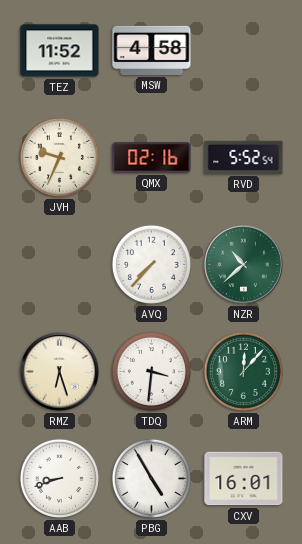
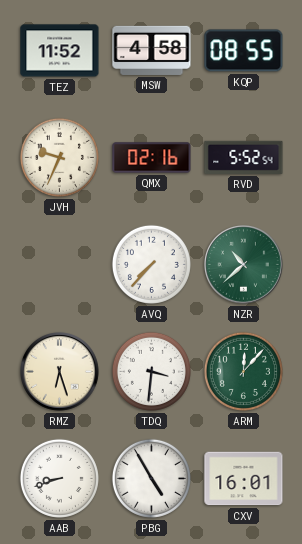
KQP: none -> 08:55
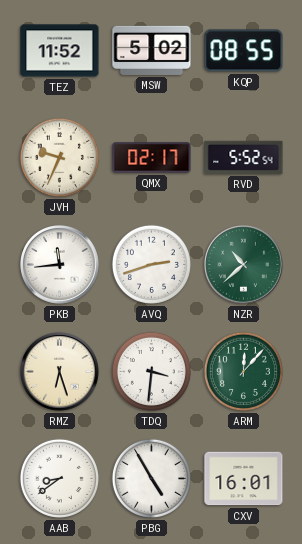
MSW: 4:58 -> 5:02
QMX: 02:16 -> 02:17
PKB: none -> 11:44
AVQ: 7:37 -> 2:42
AAB: 8:42 -> 8:39
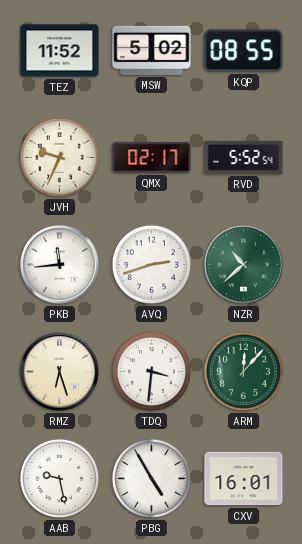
AAB: 8:39 -> 9:28
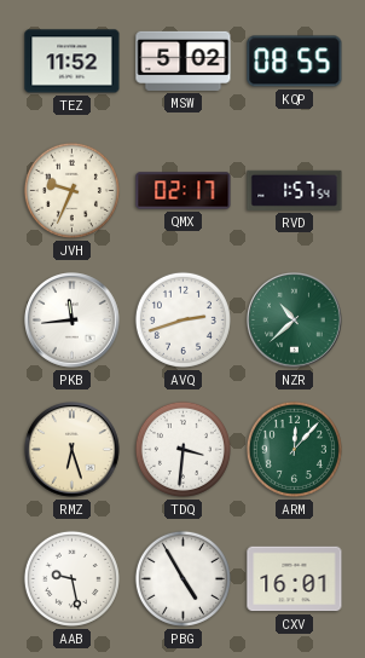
RVD: 5:52 -> 1:57
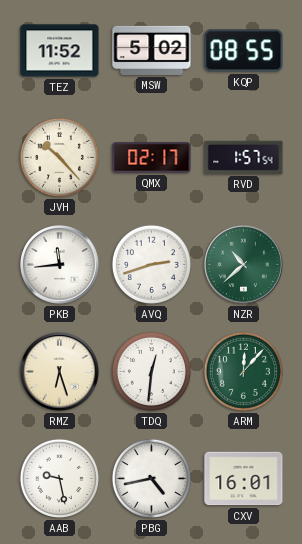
JVH: 9:34 -> 10:23
TDQ: 3:31 -> 12:31
PBG: 4:55 -> 4:43
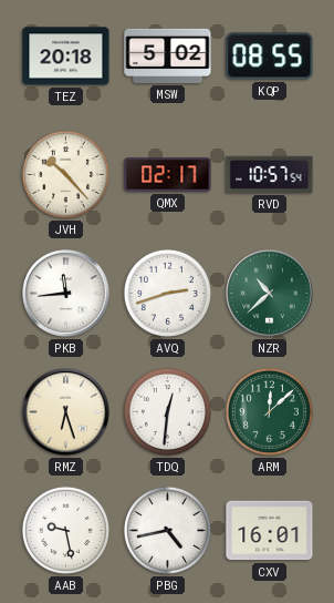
TEZ: 11:52 -> 20:18
RVD: 1:57 -> 10:57
ARM: 12:07 -> 12:08
